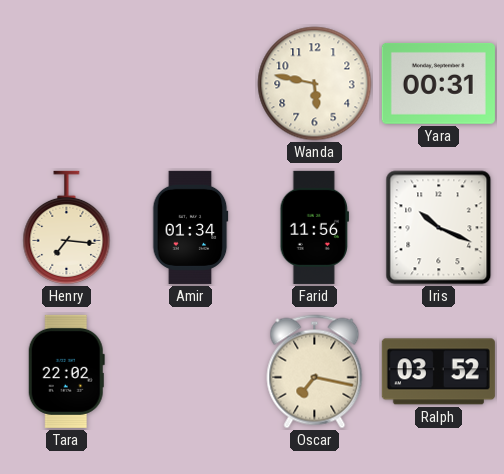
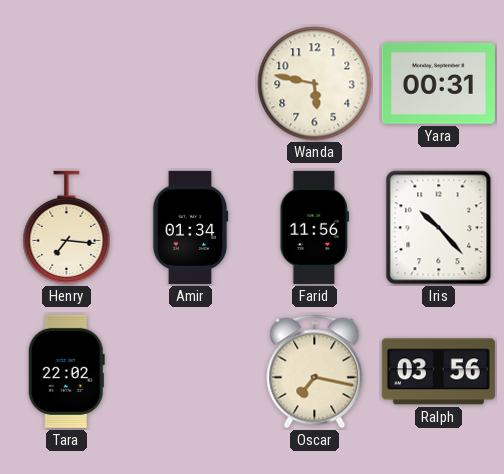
Iris: 10:19 -> 10:23
Ralph: 03:52 -> 03:56
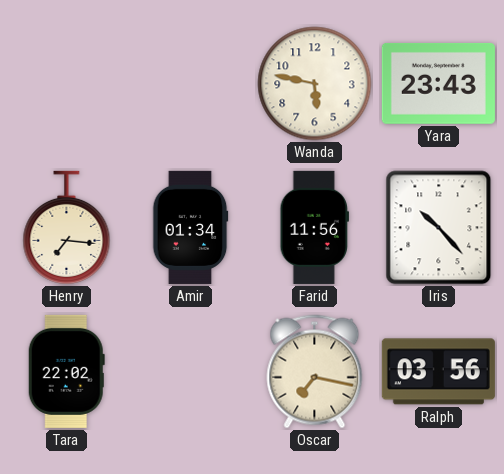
Yara: 00:31 -> 23:43
